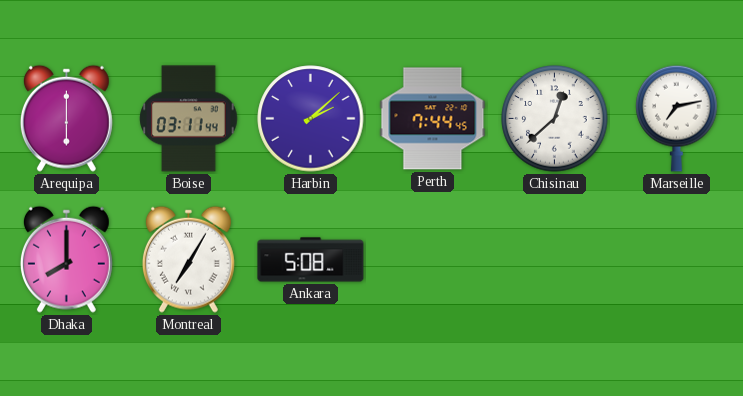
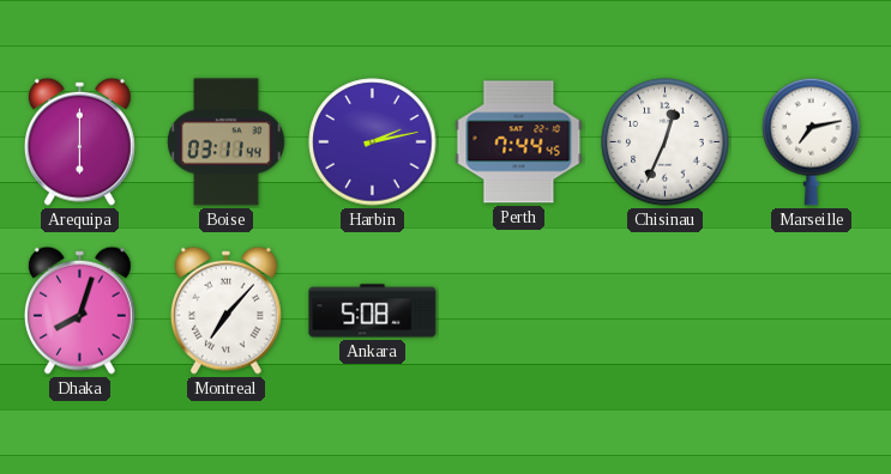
Harbin: 2:08 -> 2:13
Chisinau: 12:38 -> 12:34
Dhaka: 8:00 -> 8:03
Montreal: 7:05 -> 7:07
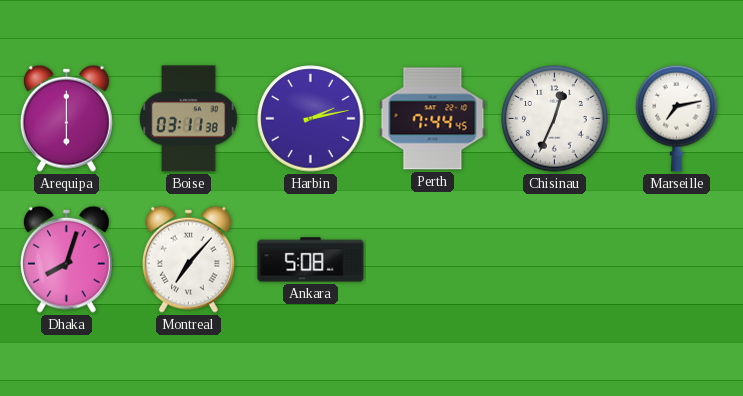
Boise: 03:11:44 -> 03:11:38
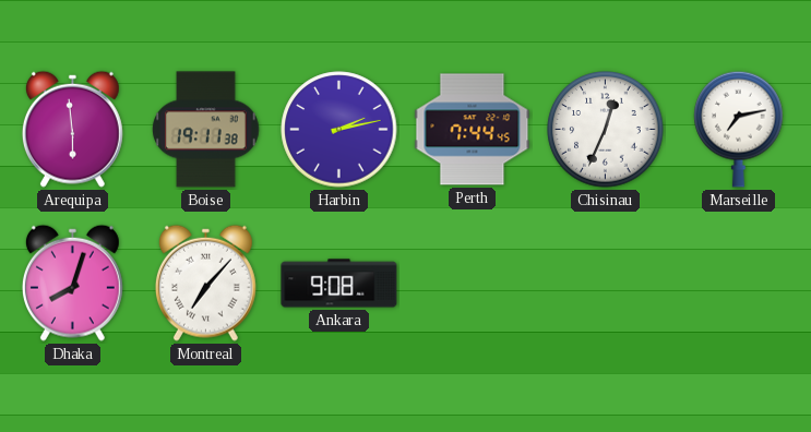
Arequipa: 6:00 -> 5:59
Boise: 03:11 -> 19:11
Ankara: 5:08 -> 9:08
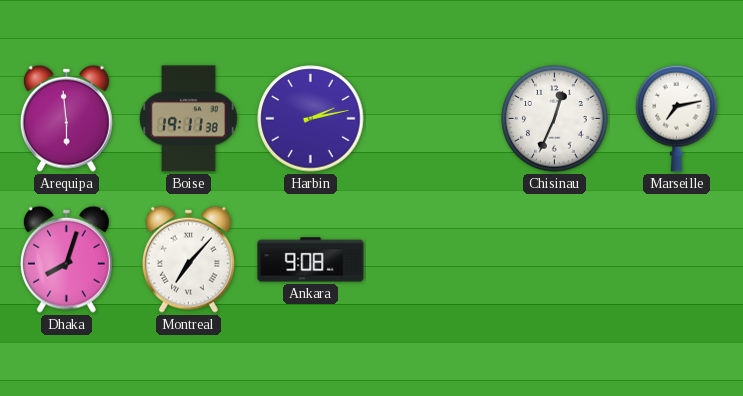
Perth: 7:44 -> none
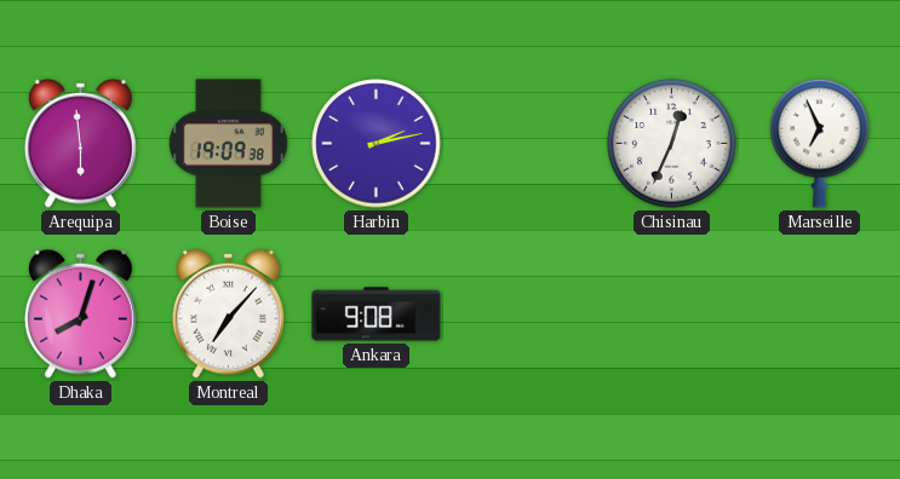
Boise: 19:11 -> 19:09
Marseille: 7:13 -> 6:56
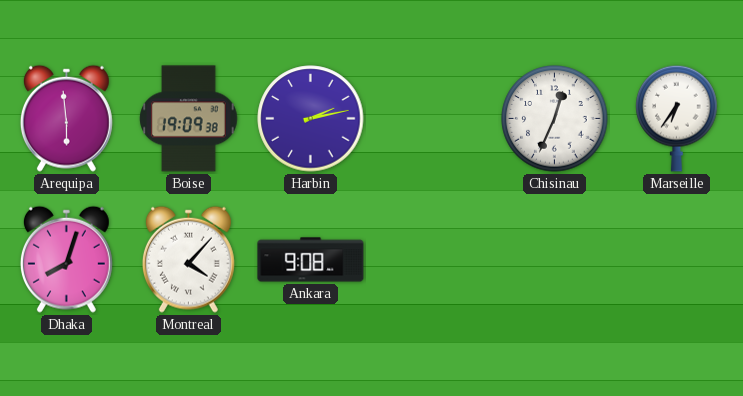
Marseille: 6:56 -> 6:36
Montreal: 7:07 -> 4:07
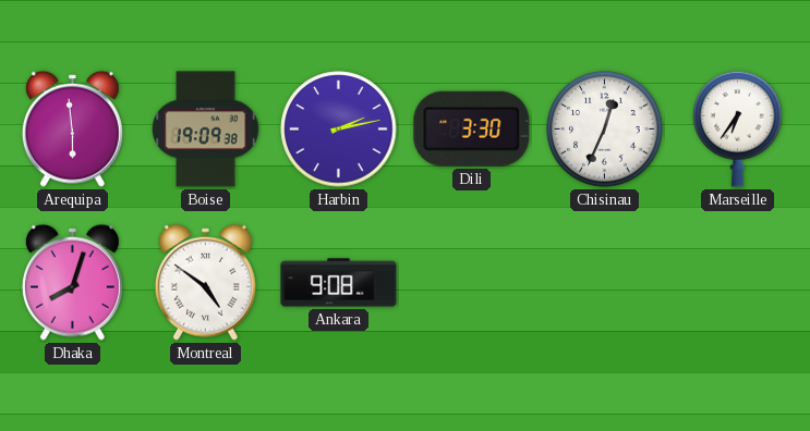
Dili: none -> 3:30
Montreal: 4:07 -> 4:51
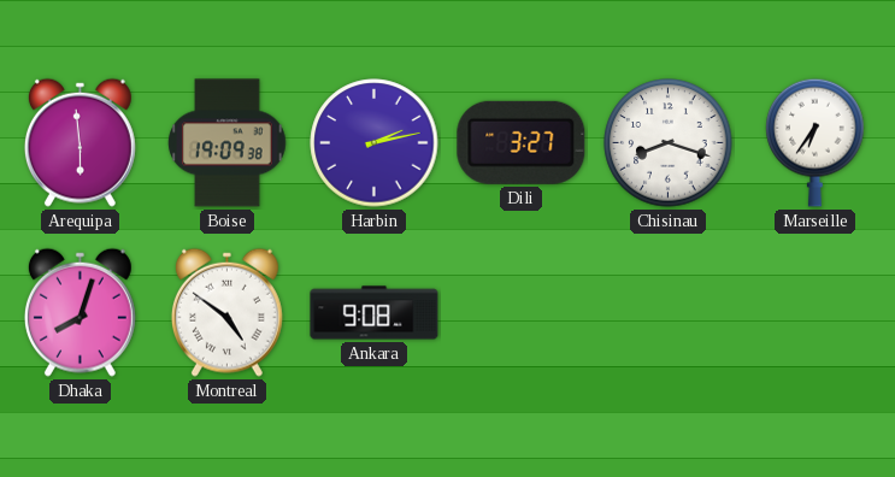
Dili: 3:30 -> 3:27
Chisinau: 12:34 -> 8:18
